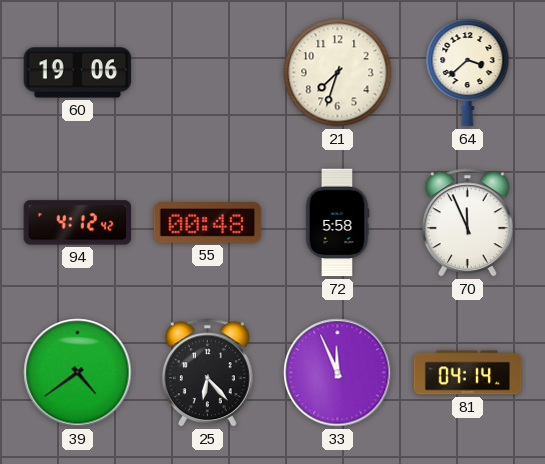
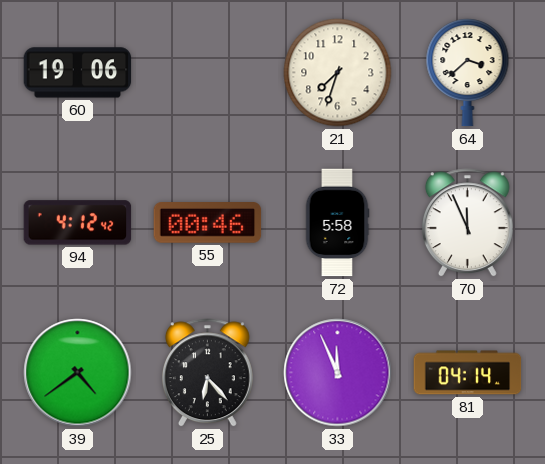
55: 00:48 -> 00:46
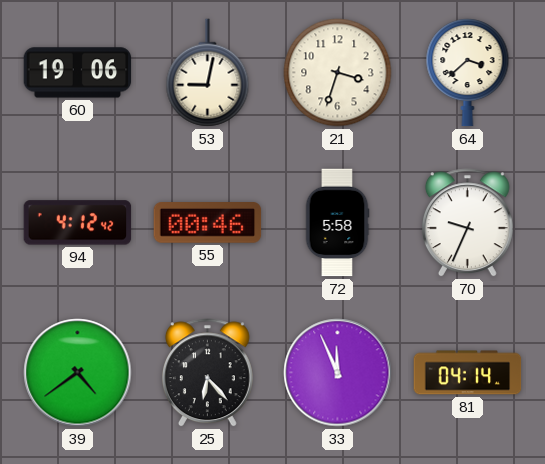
53: none -> 9:02
21: 7:33 -> 3:33
70: 11:56 -> 9:34
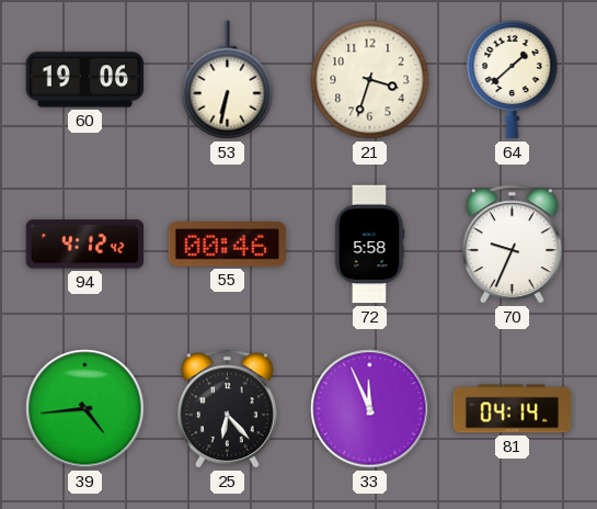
53: 9:02 -> 6:32
64: 3:38 -> 1:38
39: 4:39 -> 4:44
